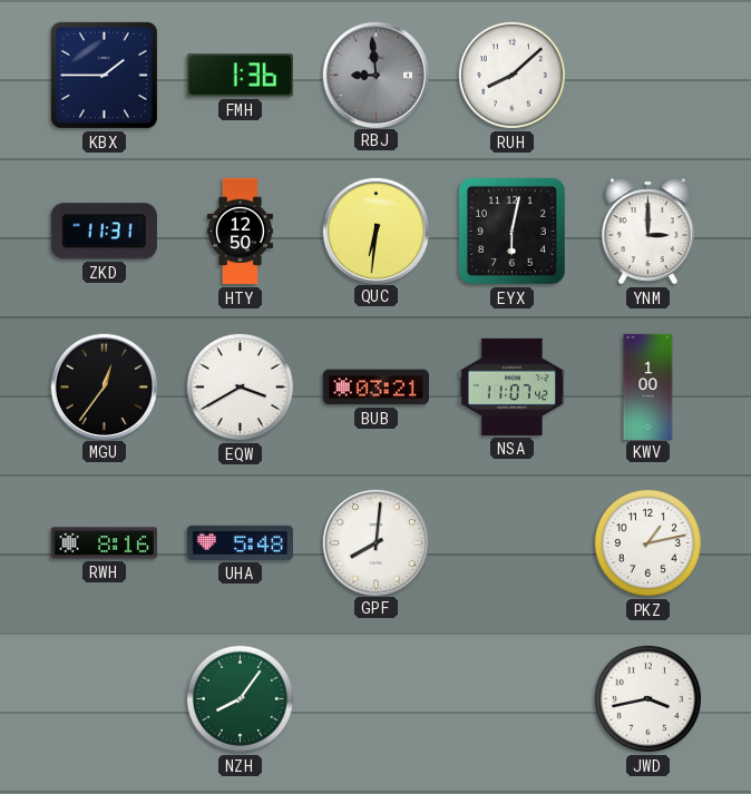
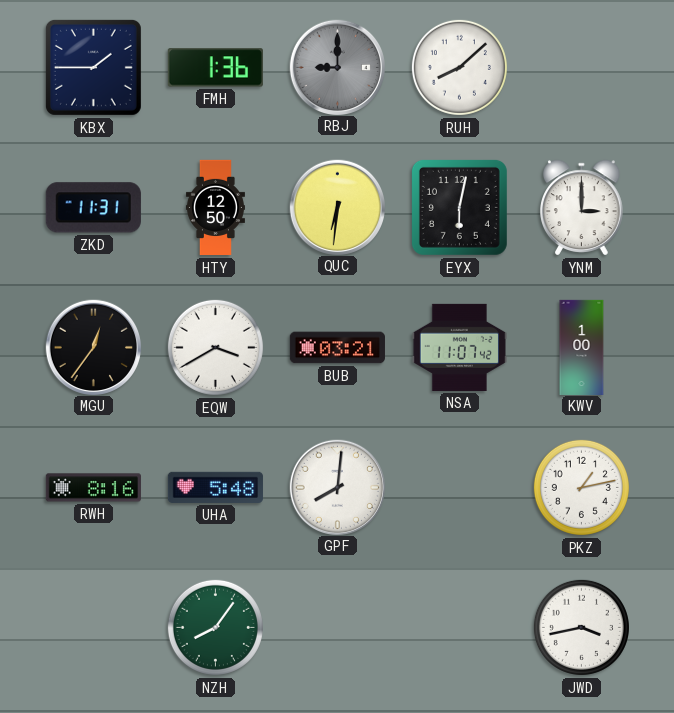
RBJ: 8:59 -> 9:00
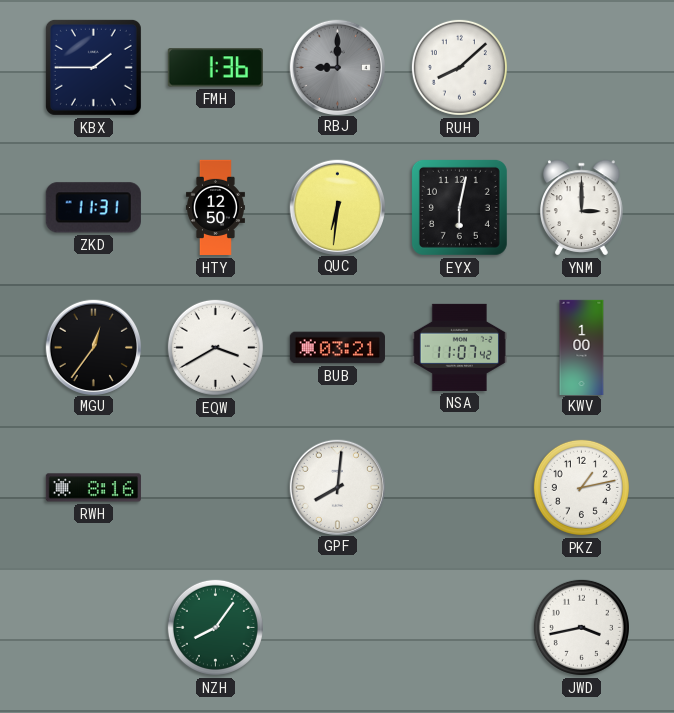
UHA: 5:48 -> none
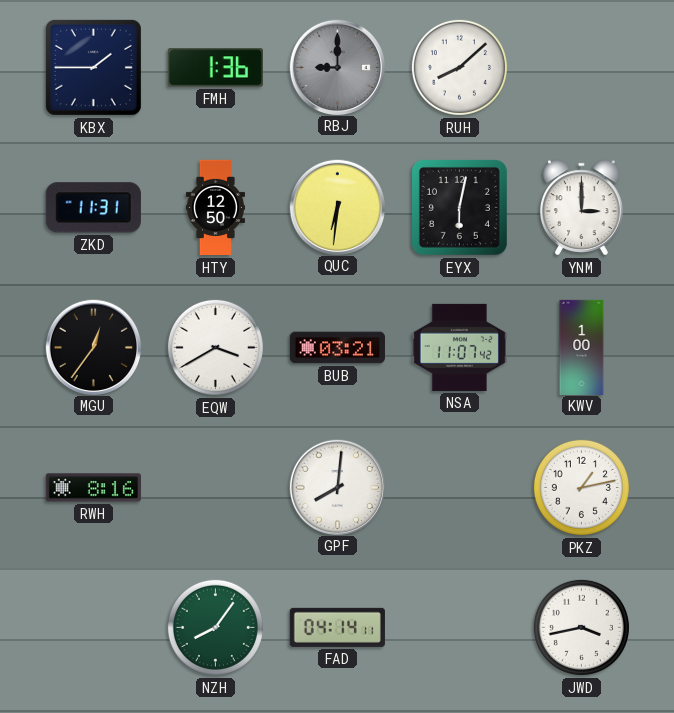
FAD: none -> 04:14
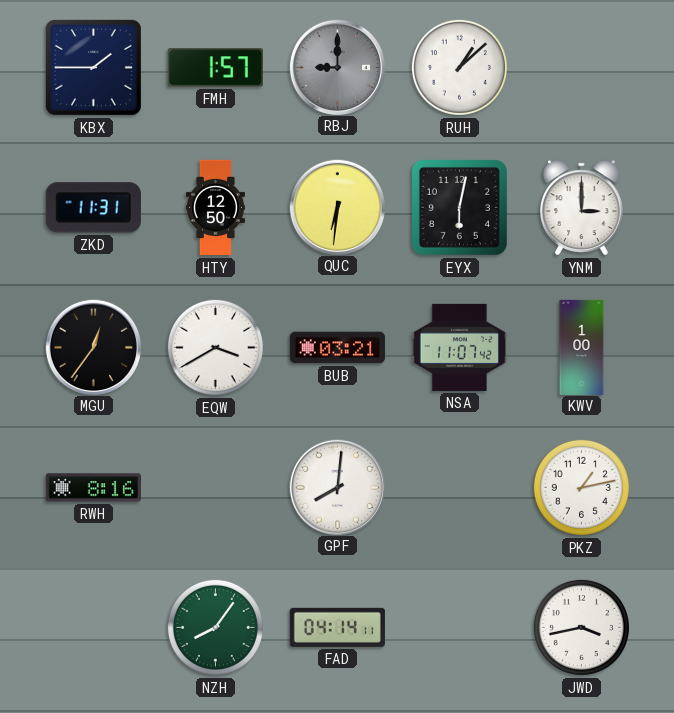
FMH: 1:36 -> 1:57
RUH: 8:08 -> 1:08
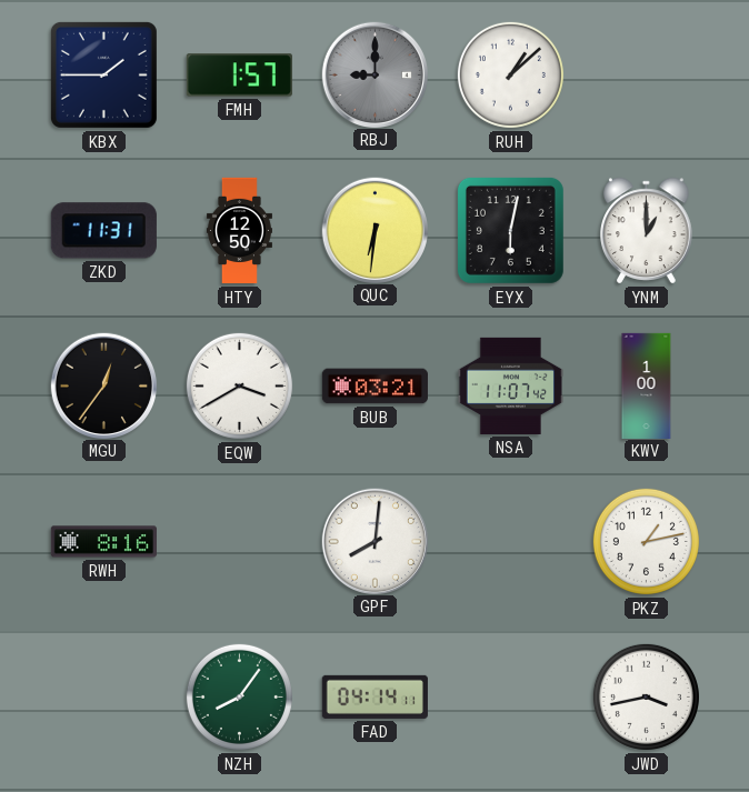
YNM: 3:00 -> 1:00
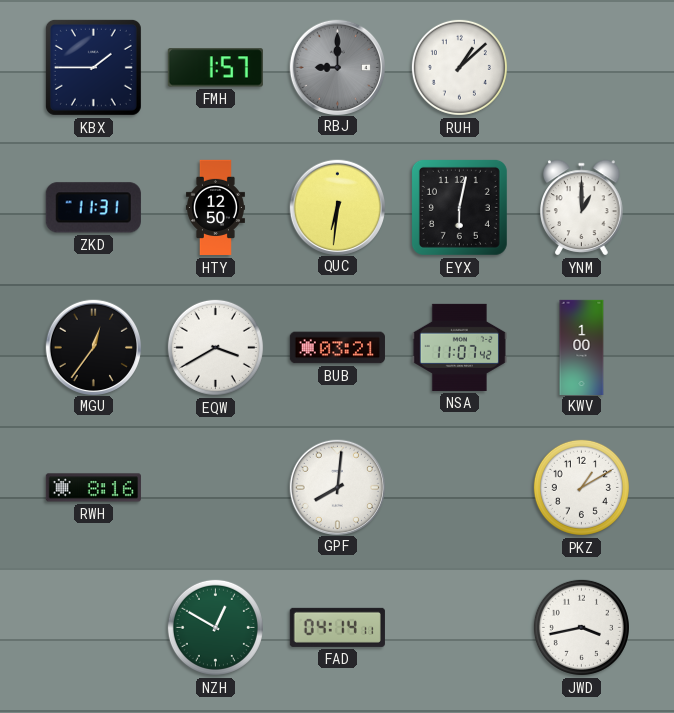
PKZ: 1:13 -> 1:10
NZH: 8:06 -> 12:50
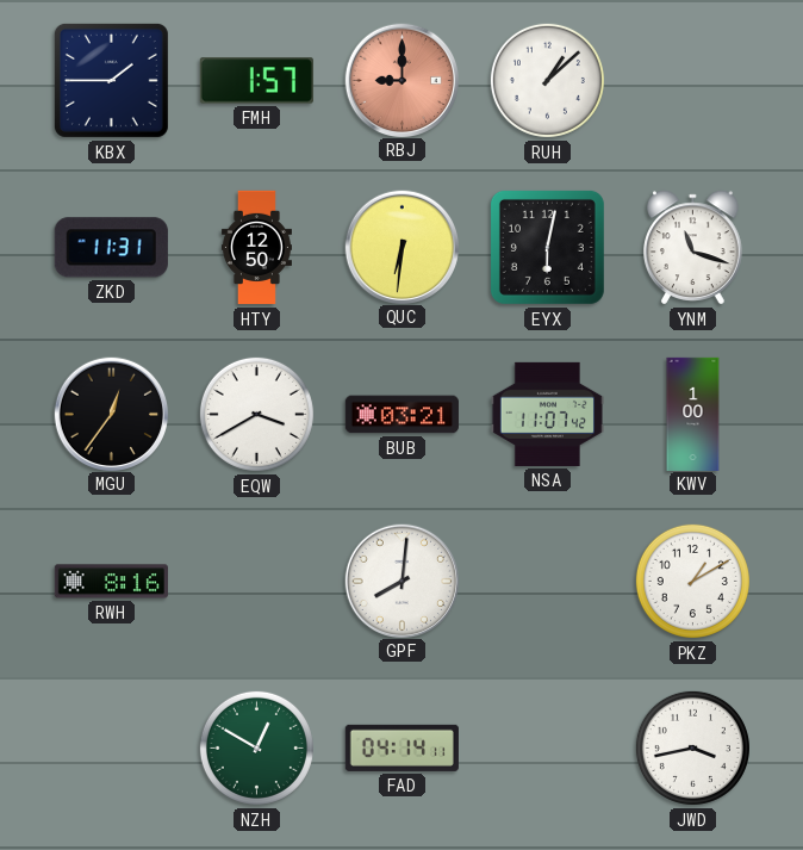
RBJ dial: grey -> salmon
YNM: 1:00 -> 11:18
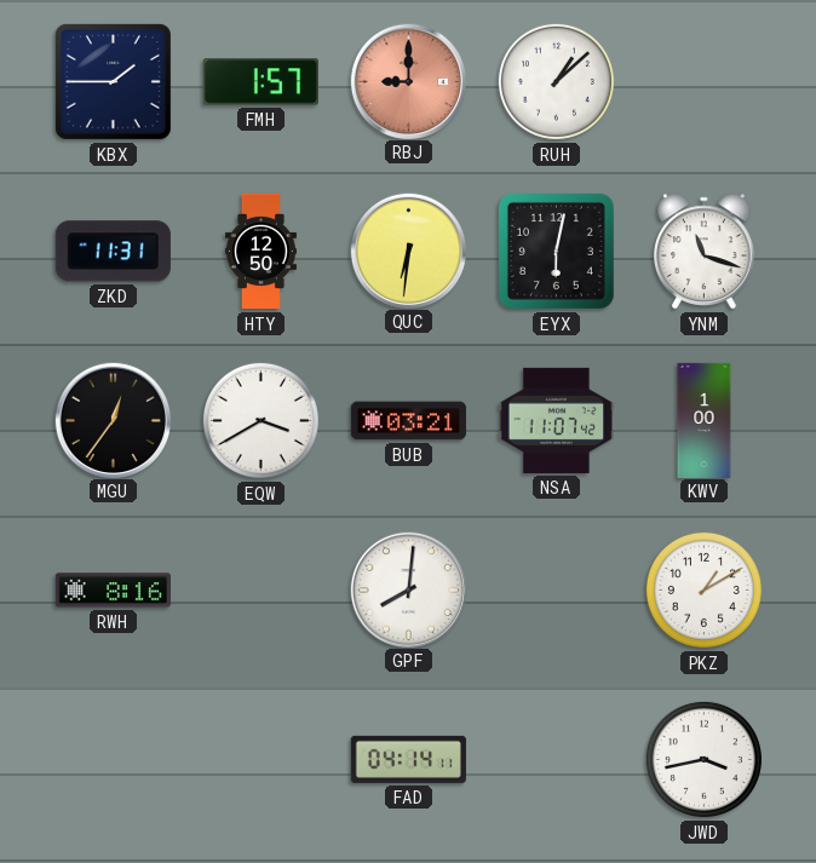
NZH: 12:50 -> none
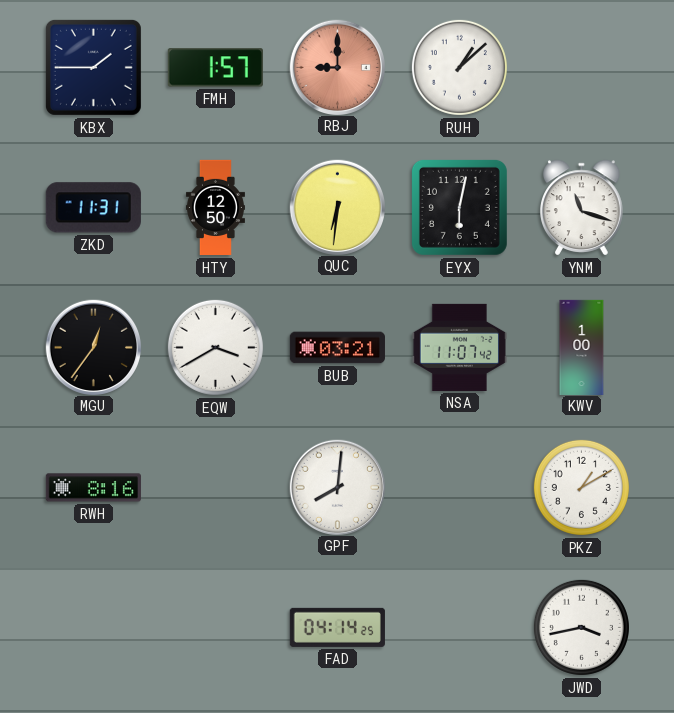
FAD: 04:14:11 -> 04:14:25
